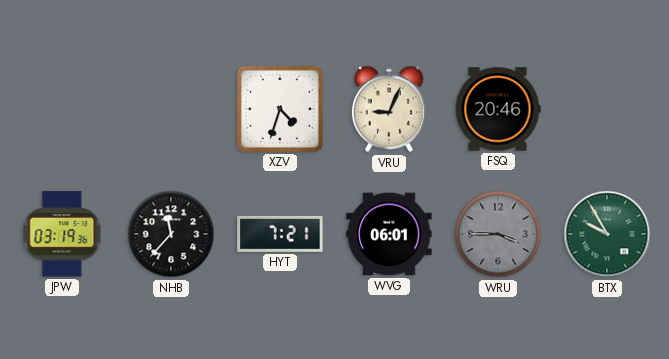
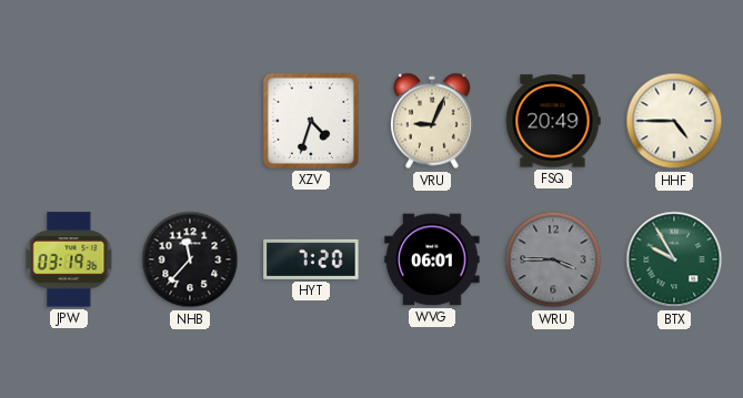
FSQ: 20:46 -> 20:49
HHF: none -> 4:45
HYT: 7:21 -> 7:20
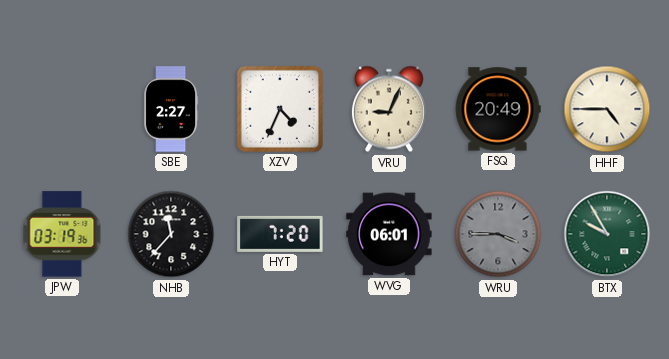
SBE: none -> 2:27
XZV: 4:33 -> 4:34
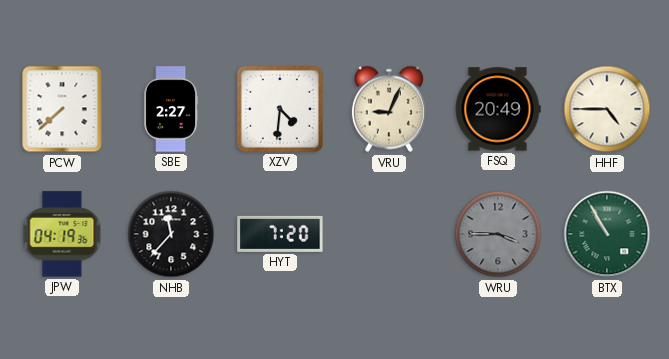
PCW: none -> 7:38
XZV: 4:34 -> 4:31
JPW: 03:19 -> 04:19
WVG: 06:01 -> none
BTX: 9:55 -> 10:55
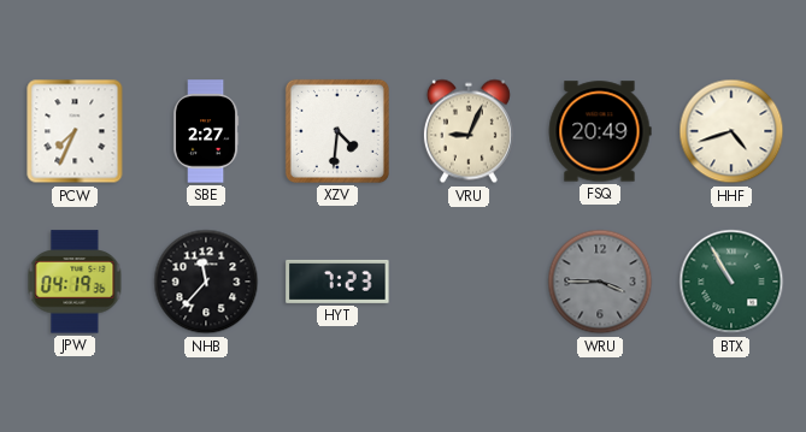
PCW: 7:38 -> 7:34
HHF: 4:45 -> 4:42
HYT: 7:20 -> 7:23
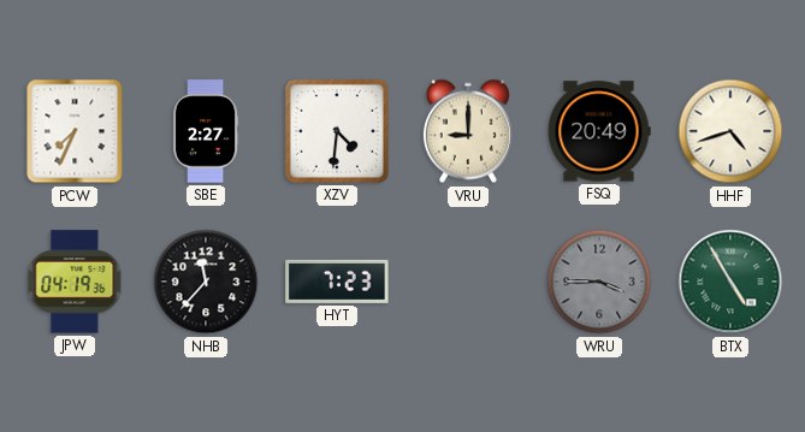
VRU: 9:04 -> 9:00
BTX: 10:55 -> 4:55
